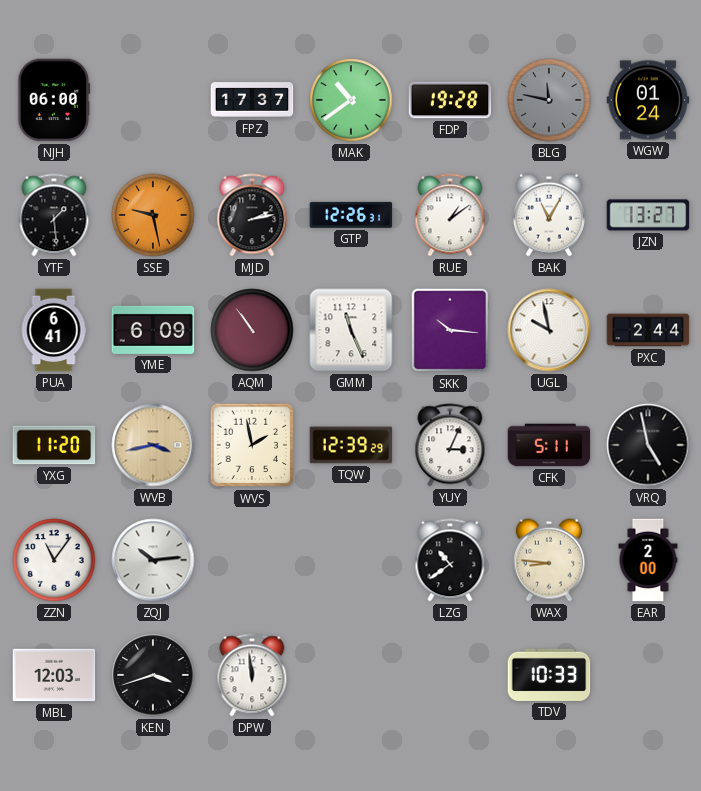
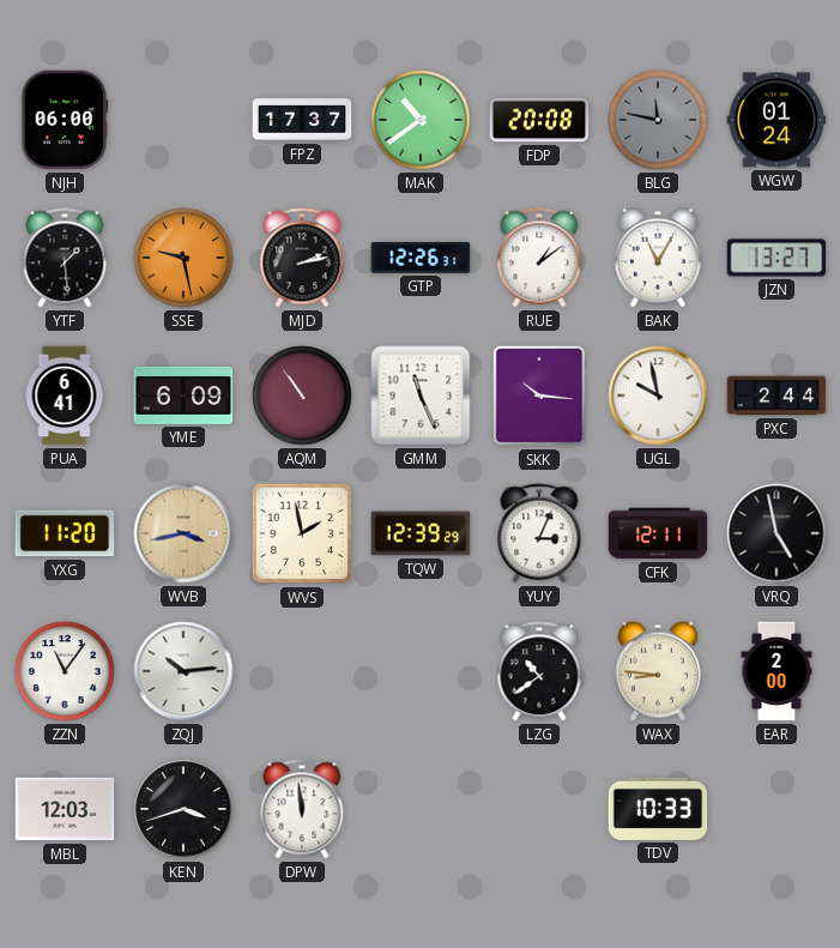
FDP: 19:28 -> 20:08
CFK: 5:11 -> 12:11
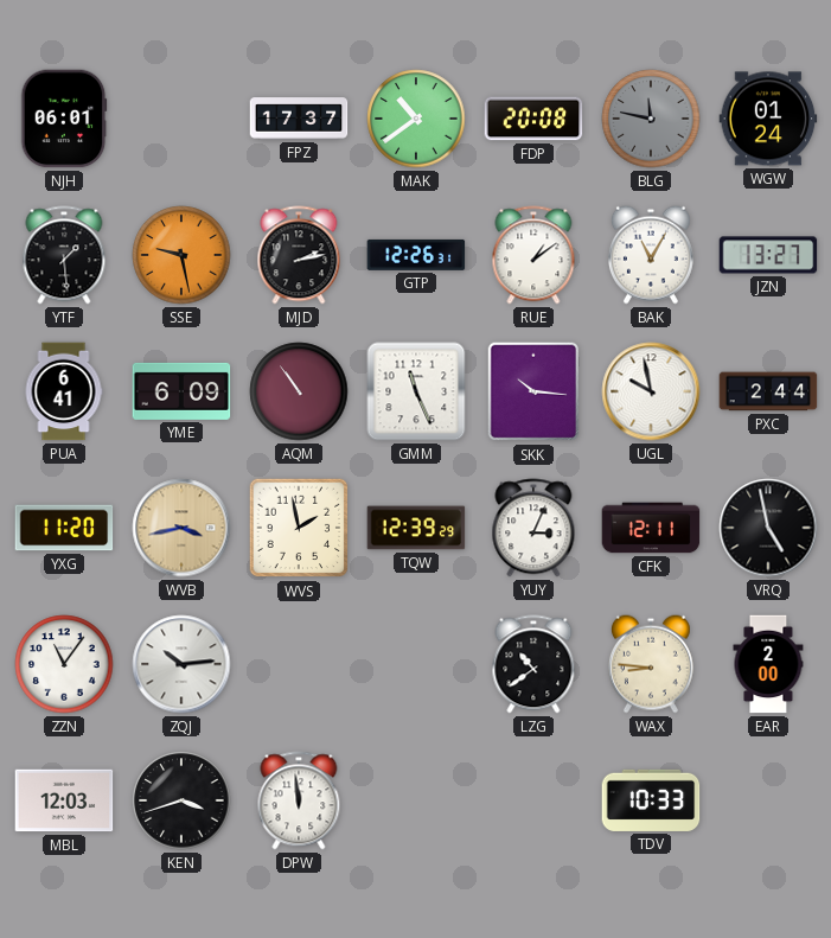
NJH: 06:00 -> 06:01
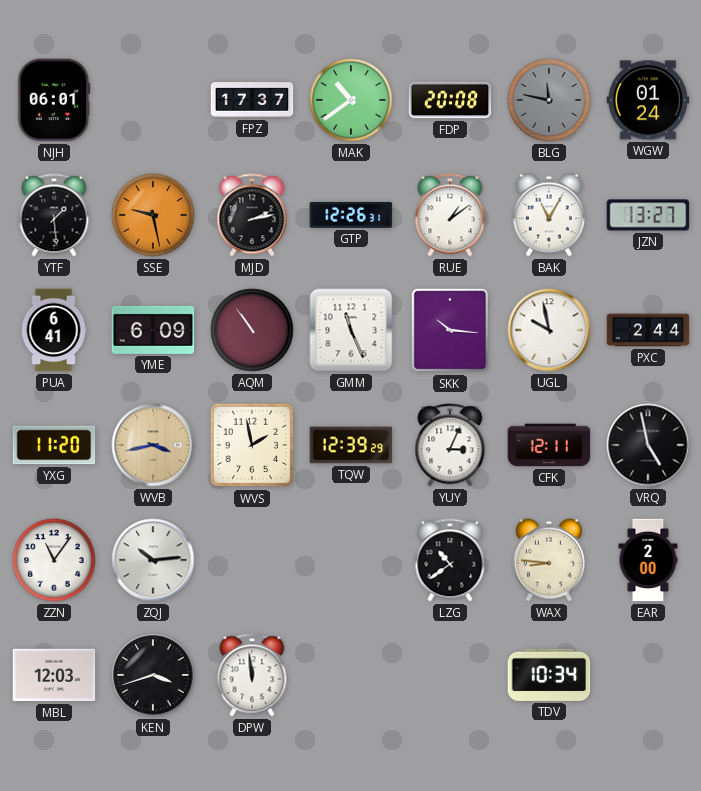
TDV: 10:33 -> 10:34
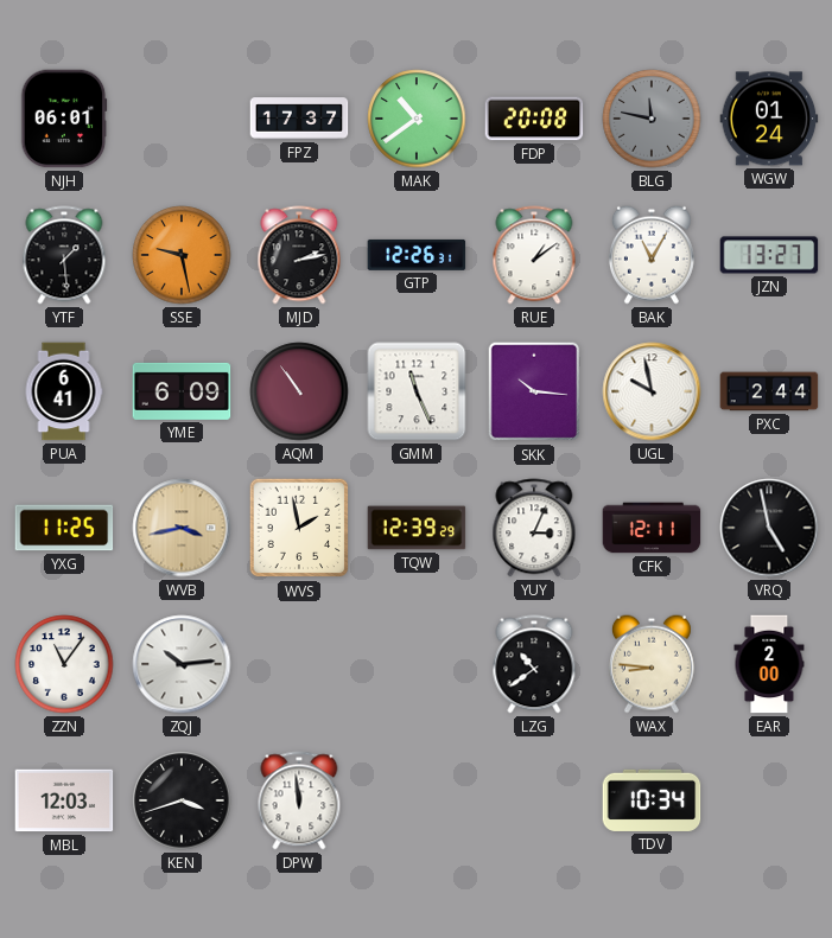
YXG: 11:20 -> 11:25
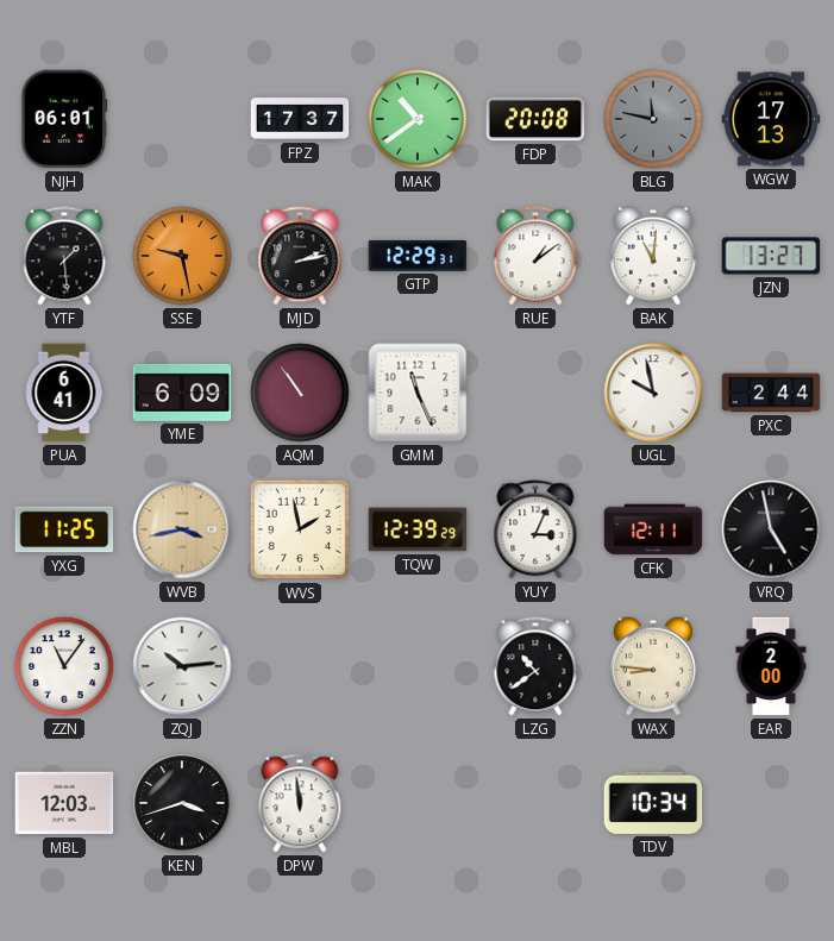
WGW: 01:24 -> 17:13
GTP: 12:26 -> 12:29
BAK: 11:05 -> 11:01
SKK: 10:16 -> none
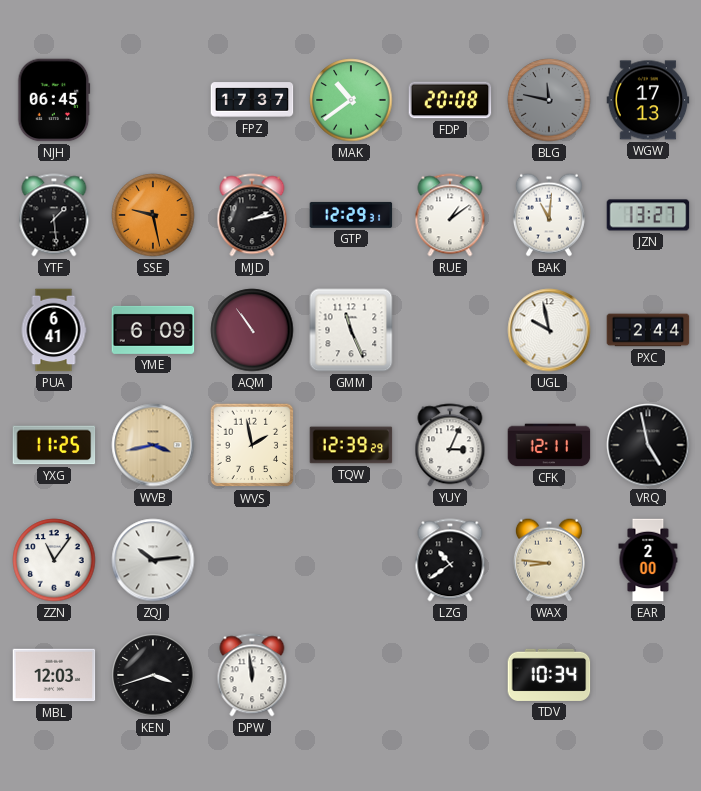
NJH: 06:01 -> 06:45
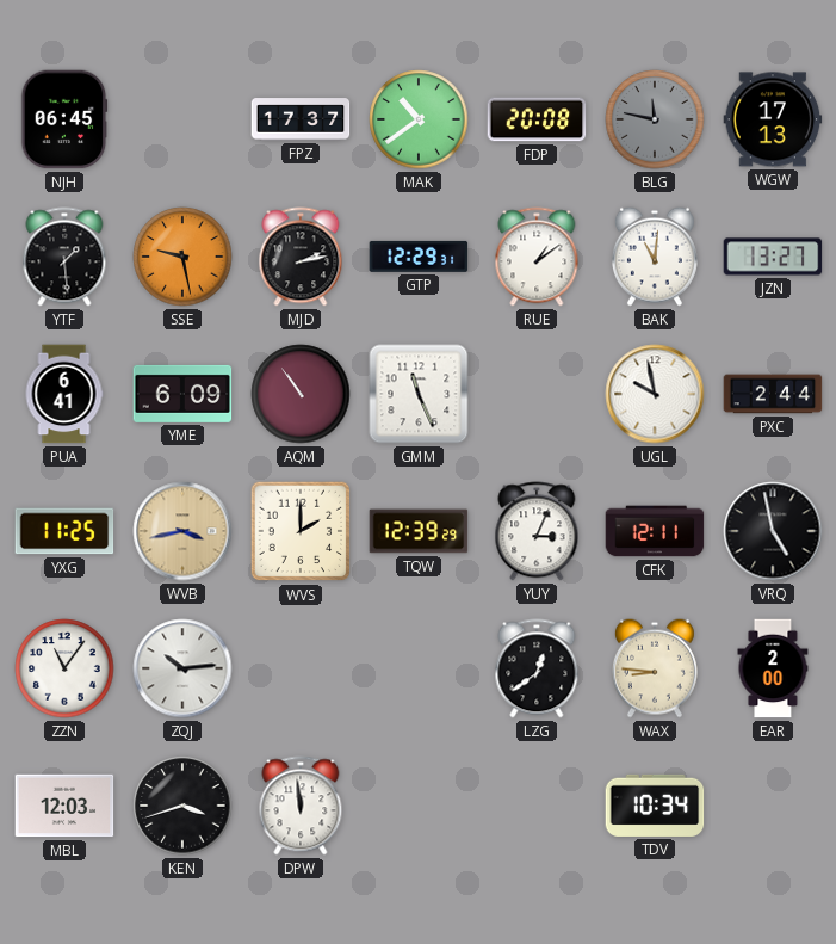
WVS: 1:58 -> 2:00
LZG: 10:39 -> 12:39
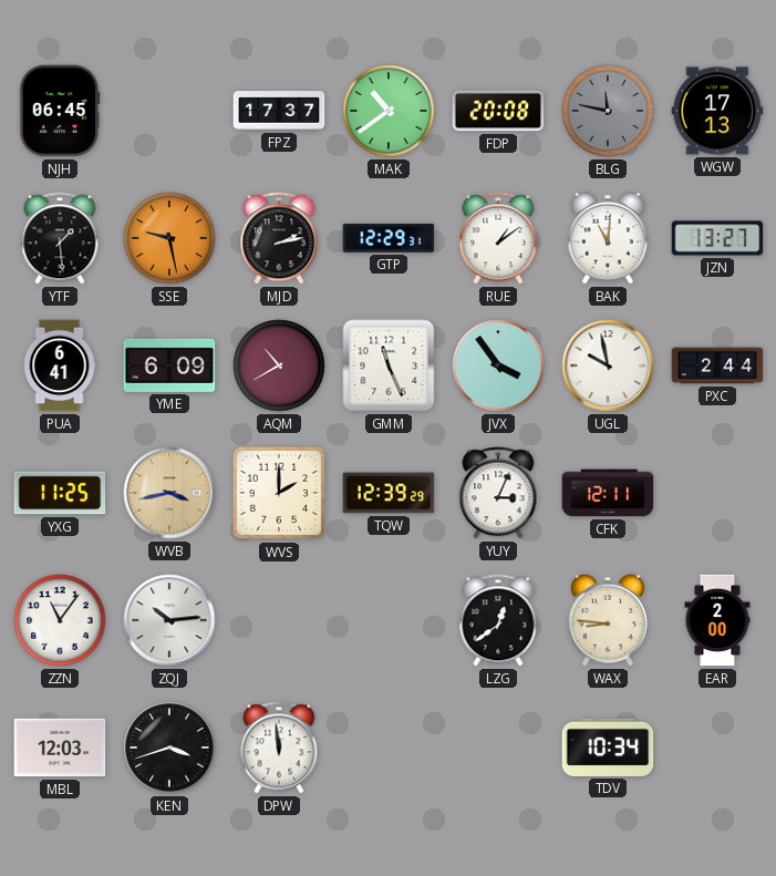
AQM: 10:54 -> 10:40
JVX: none -> 3:54
VRQ: 4:58 -> none
